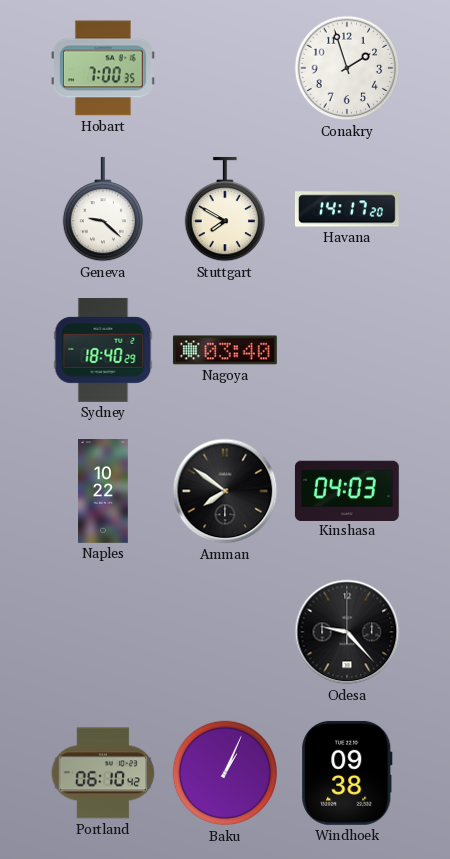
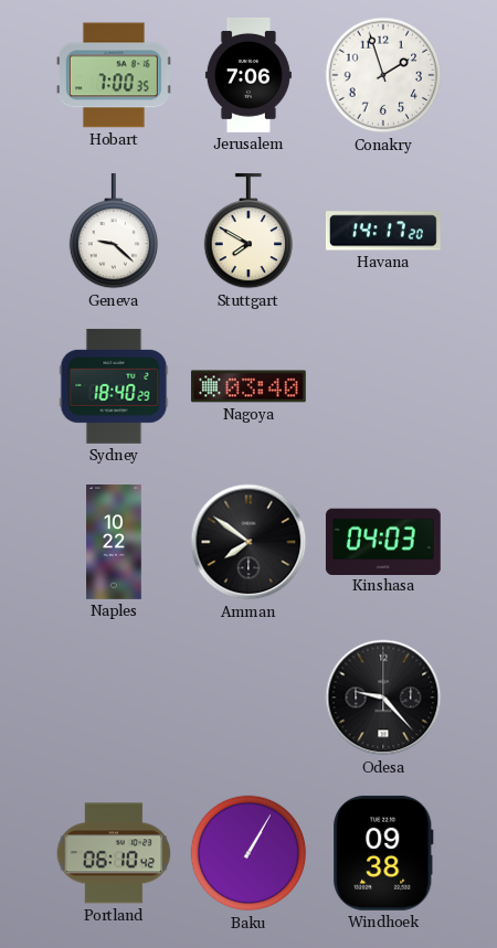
Jerusalem: none -> 7:06
Baku: 1:04 -> 1:05
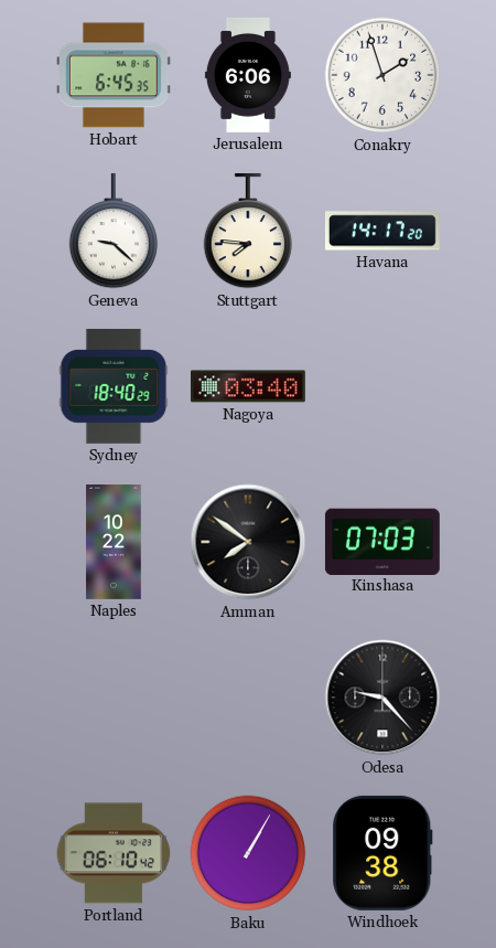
Hobart: 7:00 -> 6:45
Jerusalem: 7:06 -> 6:06
Stuttgart: 7:50 -> 7:46
Kinshasa: 04:03 -> 07:03
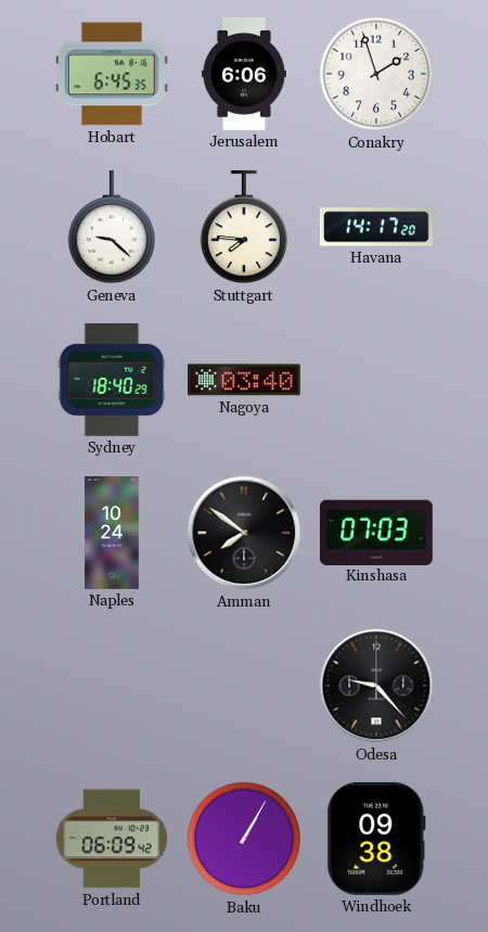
Naples: 10:22 -> 10:24
Portland: 06:10 -> 06:09
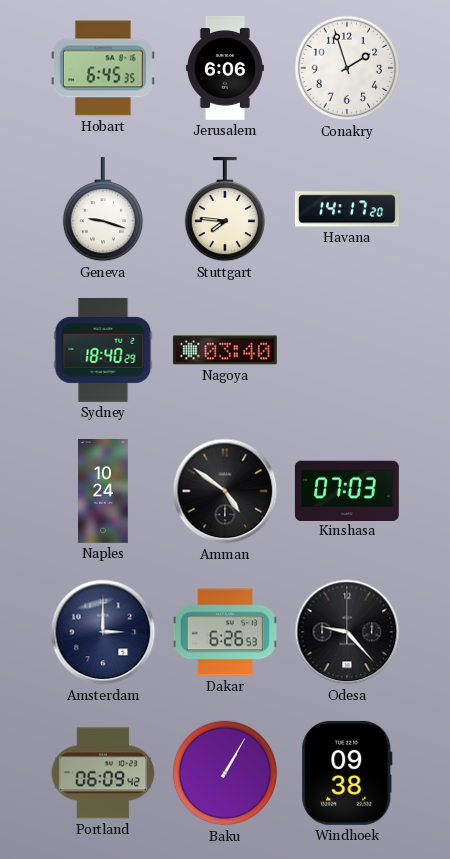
Geneva: 9:22 -> 9:18
Amman: 7:51 -> 4:51
Amsterdam: none -> 3:00
Dakar: none -> 6:26
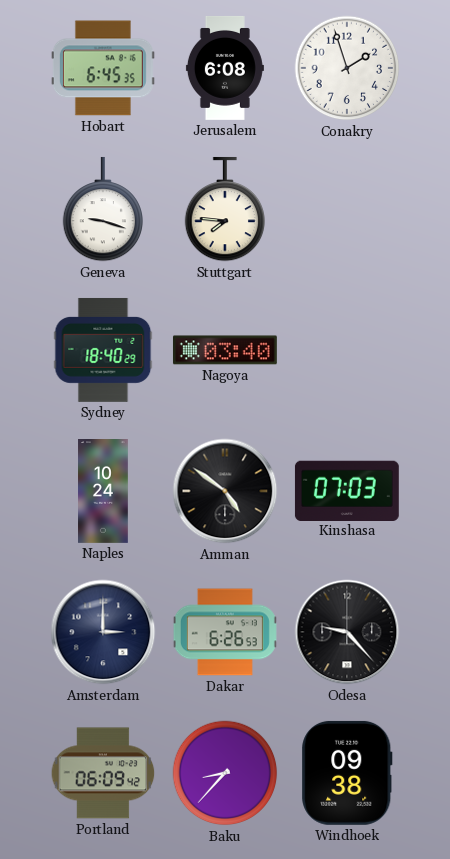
Jerusalem: 6:06 -> 6:08
Havana: 14:17 -> none
Baku: 1:05 -> 8:37
